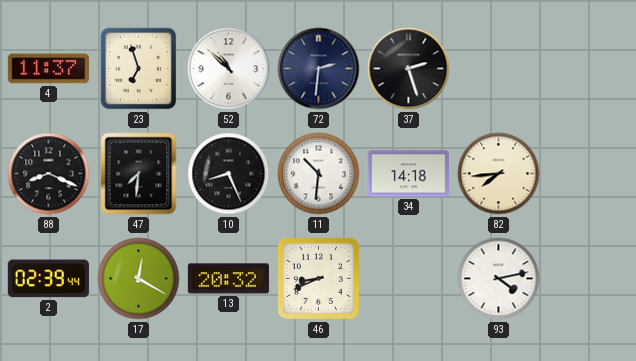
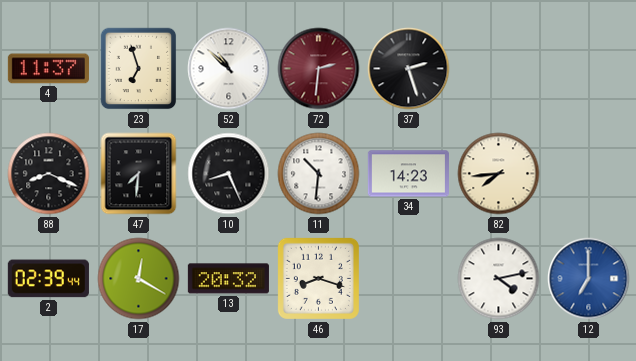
72 dial: navy -> burgundy
34: 14:18 -> 14:23
46: 8:41 -> 8:18
12: none -> 7:00
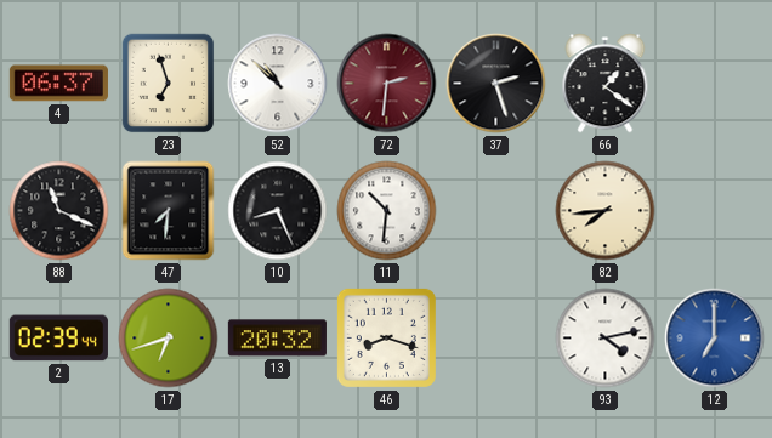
4: 11:37 -> 06:37
66: none -> 1:21
88: 8:19 -> 11:19
34: 14:23 -> none
17: 12:20 -> 6:42
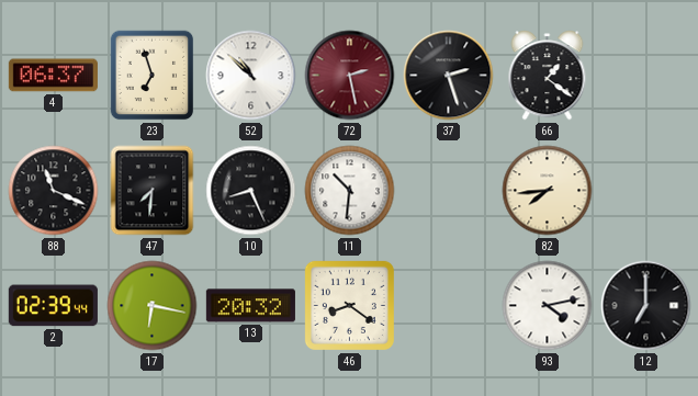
72: 2:31 -> 2:28
17: 6:42 -> 6:17
46: 8:18 -> 8:21
12 dial: blue -> black
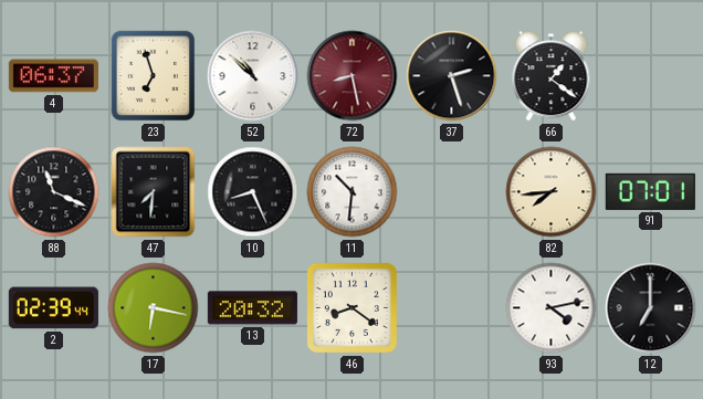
72: 2:28 -> 8:28
91: none -> 07:01
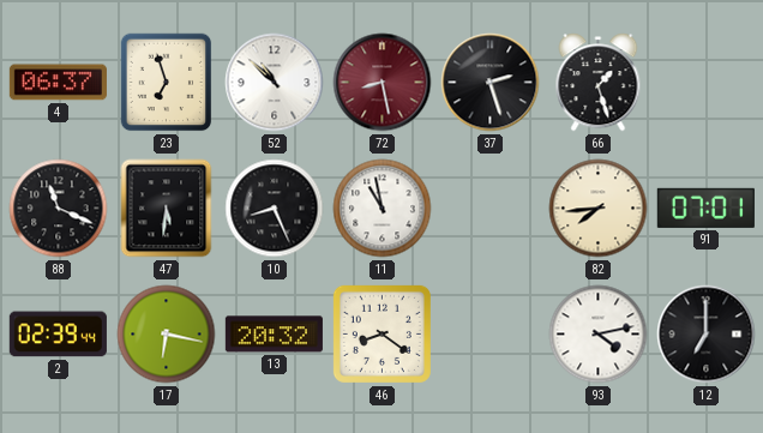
66: 1:21 -> 1:27
47: 7:31 -> 5:31
11: 10:31 -> 10:58
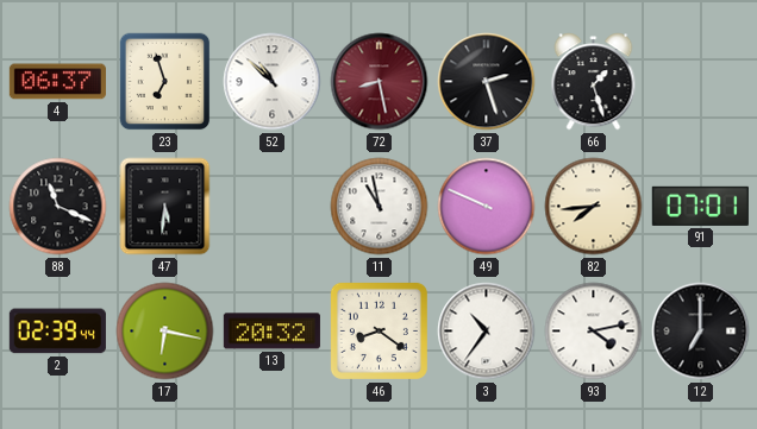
10: 8:26 -> none
49: none -> 9:49
3: none -> 10:36
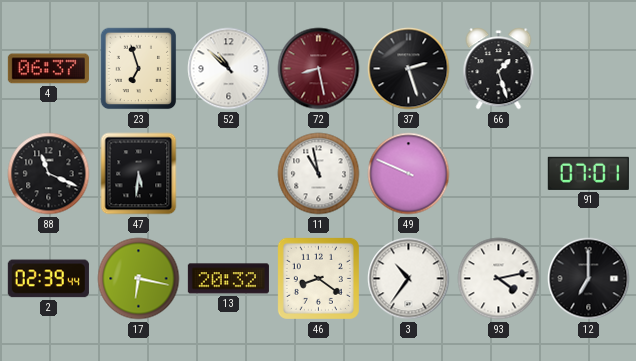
82: 7:44 -> none
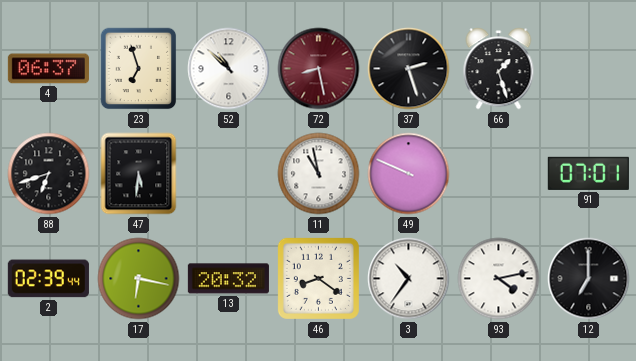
88: 11:19 -> 6:42
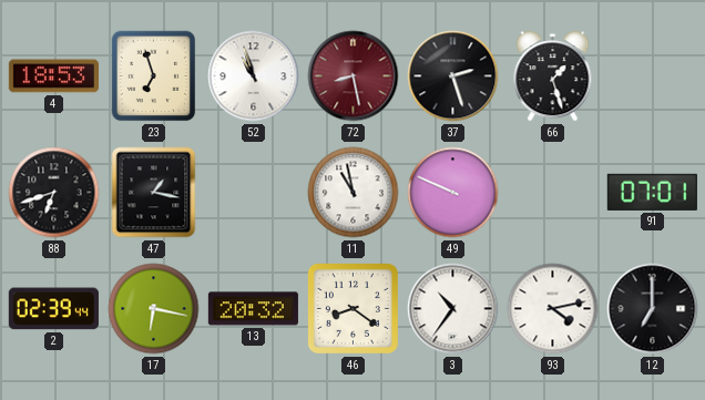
4: 06:37 -> 18:53
52: 10:52 -> 10:57
47: 5:31 -> 1:17
